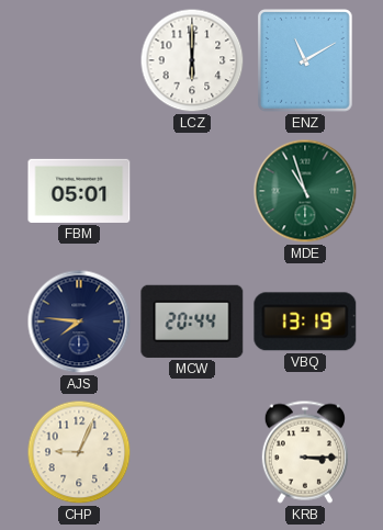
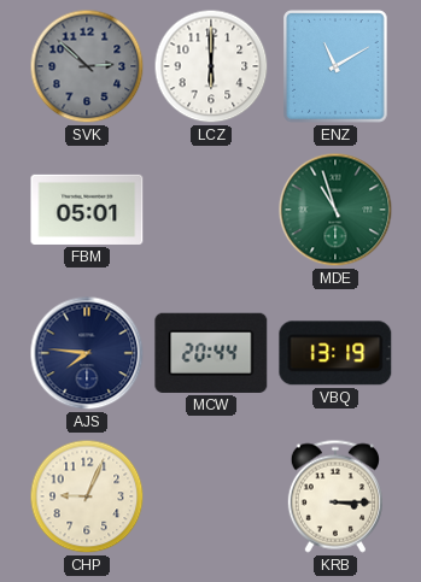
SVK: none -> 2:52
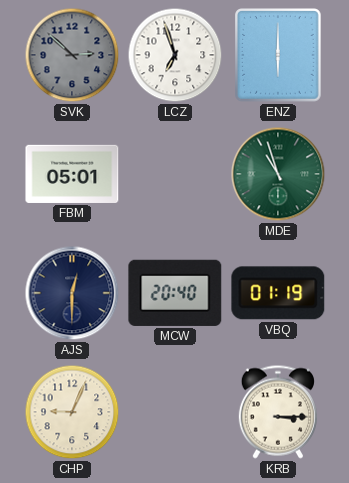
LCZ: 6:00 -> 6:57
ENZ: 11:10 -> 6:00
AJS: 7:46 -> 12:30
MCW: 20:44 -> 20:40
VBQ: 13:19 -> 01:19
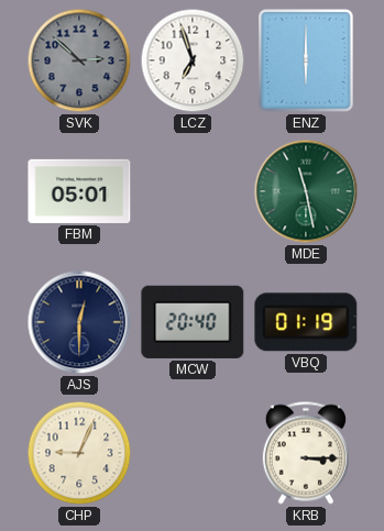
MDE: 10:57 -> 11:28
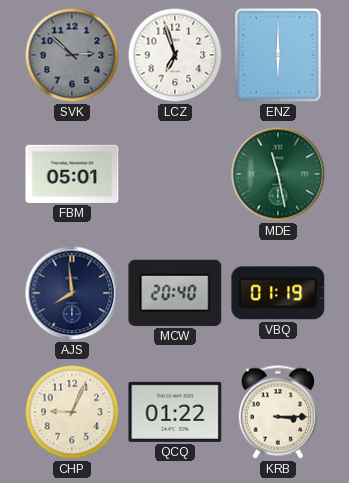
AJS: 12:30 -> 7:59
QCQ: none -> 01:22
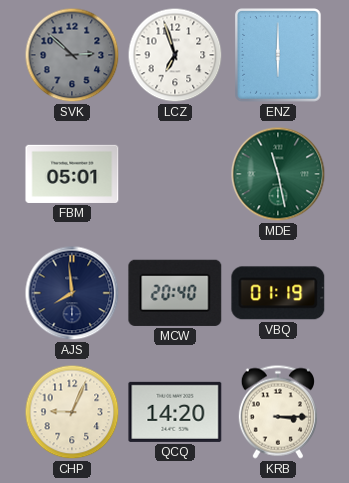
QCQ: 01:22 -> 14:20
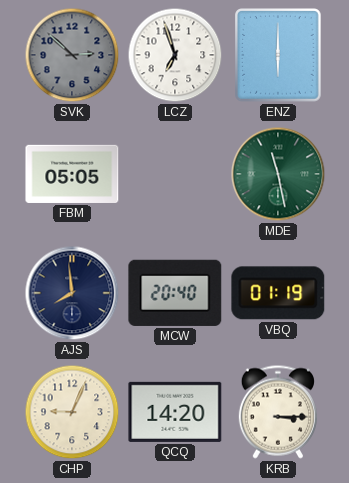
FBM: 05:01 -> 05:05
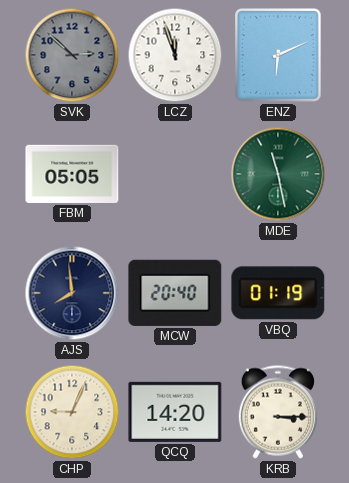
LCZ: 6:57 -> 11:57
ENZ: 6:00 -> 6:11
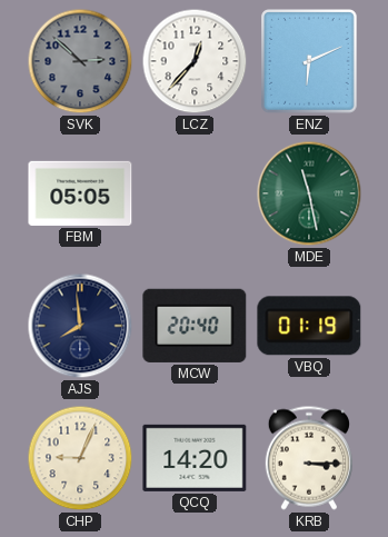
LCZ: 11:57 -> 12:37
